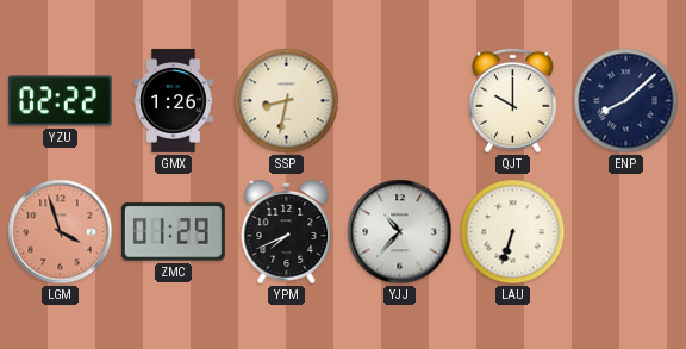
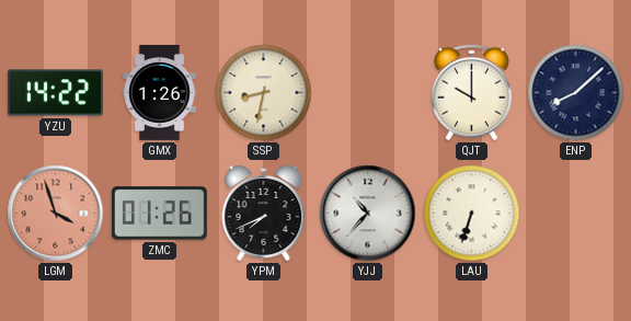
YZU: 02:22 -> 14:22
ZMC: 01:29 -> 01:26
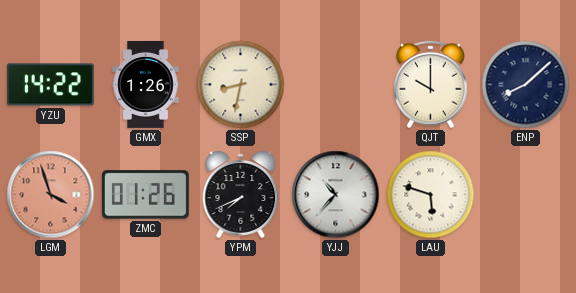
LAU: 6:33 -> 5:48
